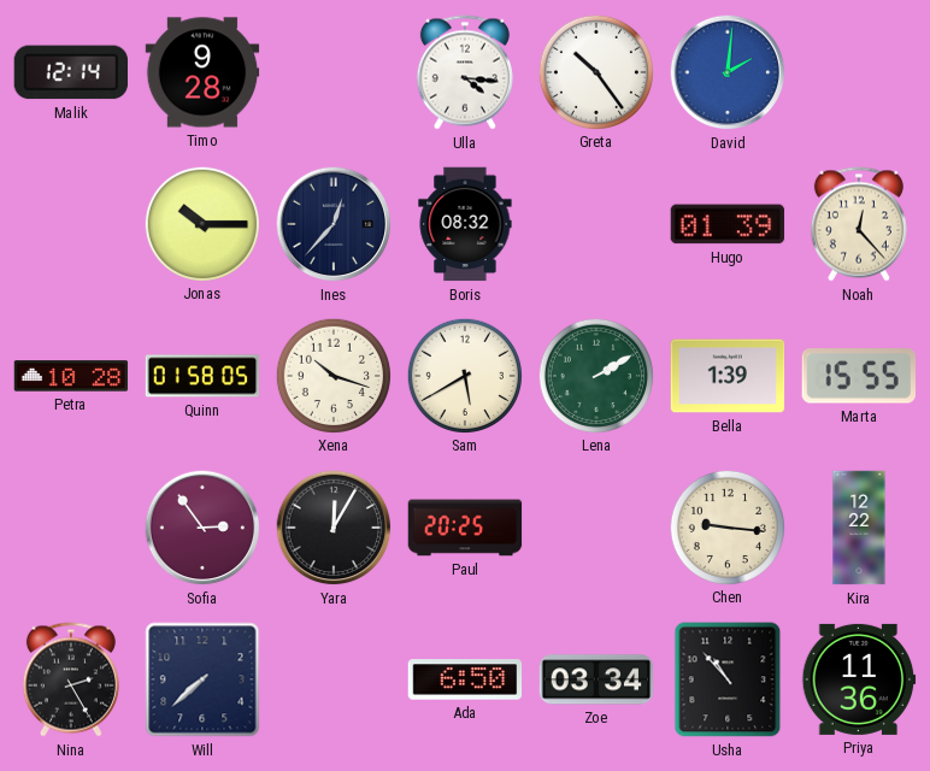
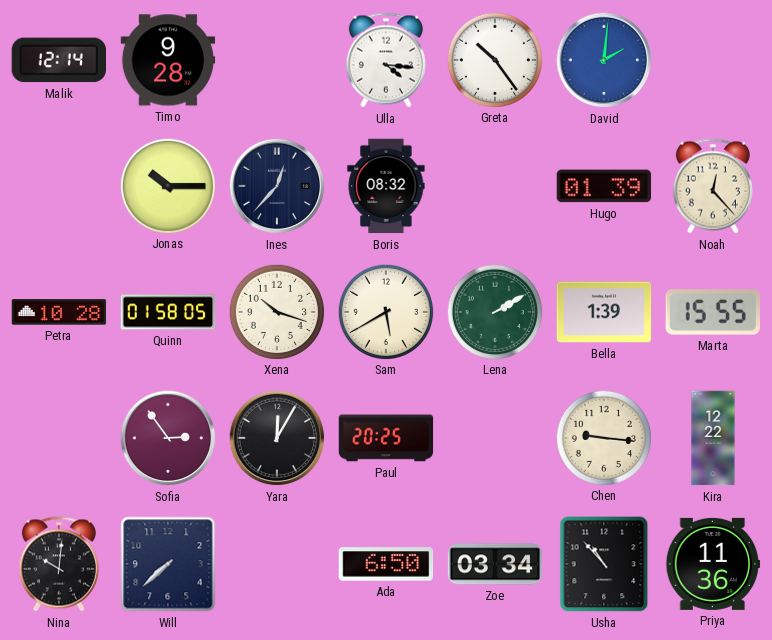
Nina: 2:25 -> 10:01
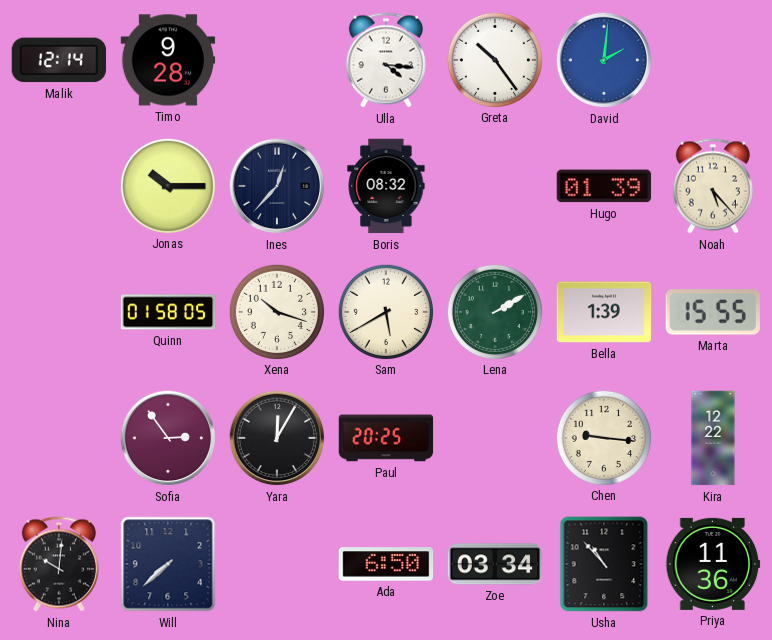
Noah: 12:23 -> 5:23
Petra: 10:28 -> none
